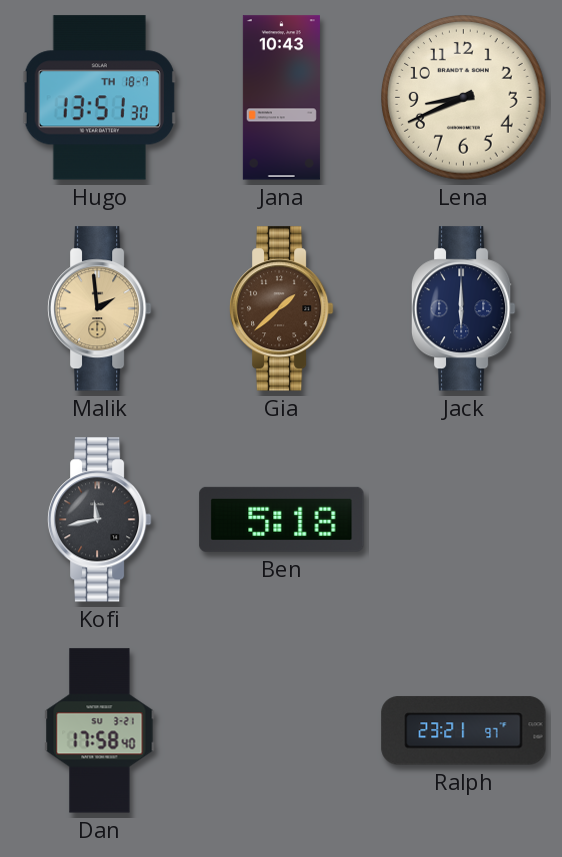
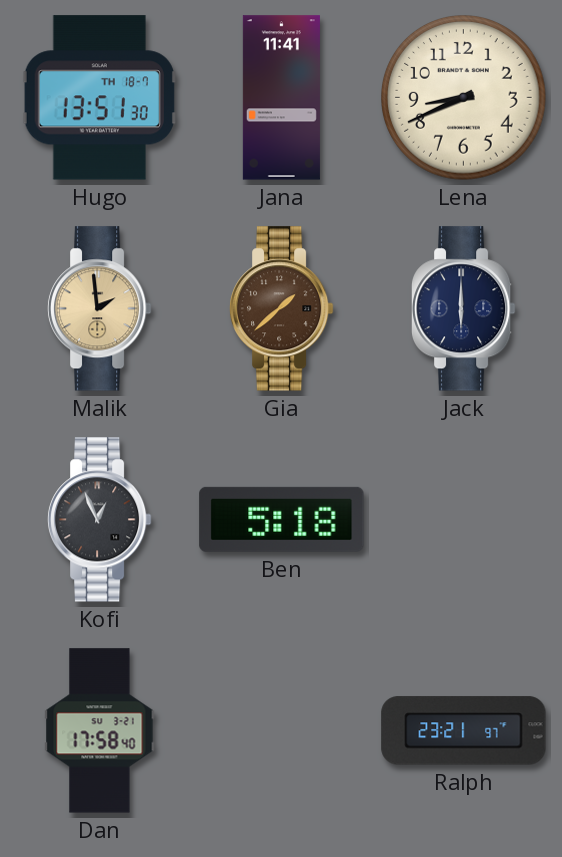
Jana: 10:43 -> 11:41
Kofi: 11:43 -> 12:56
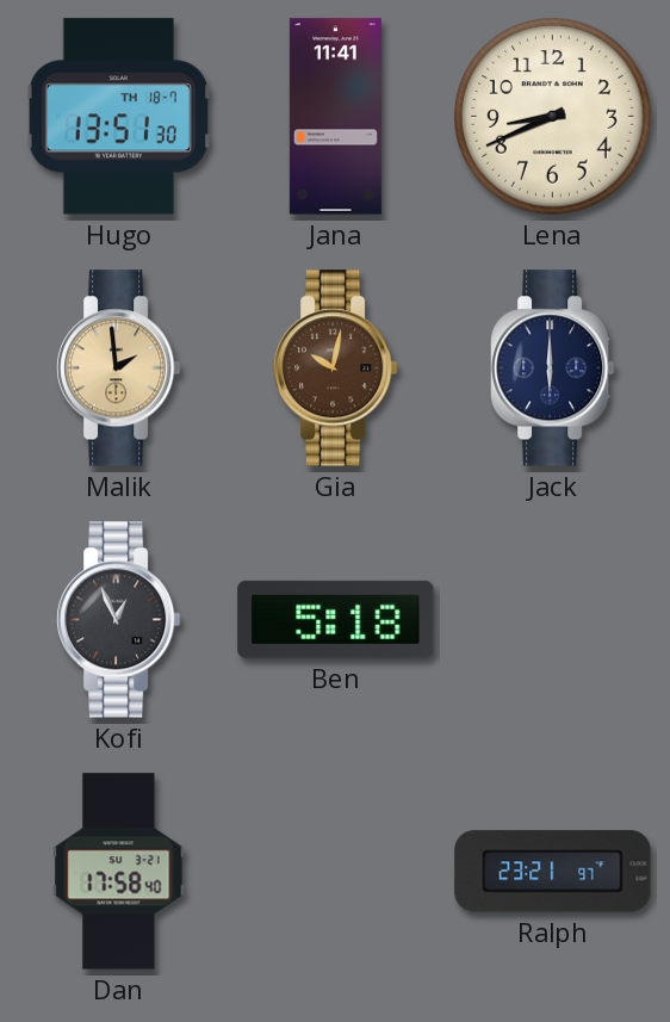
Gia: 1:38 -> 10:02
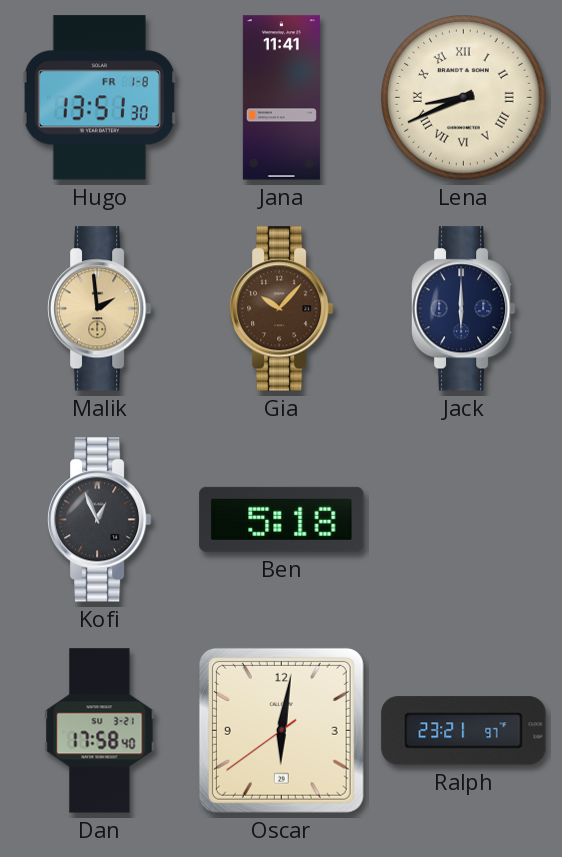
Hugo date: TH 18-7 -> FR 1-8
Lena numerals: Arabic -> Roman
Gia: 10:02 -> 10:07
Oscar: none -> 6:01
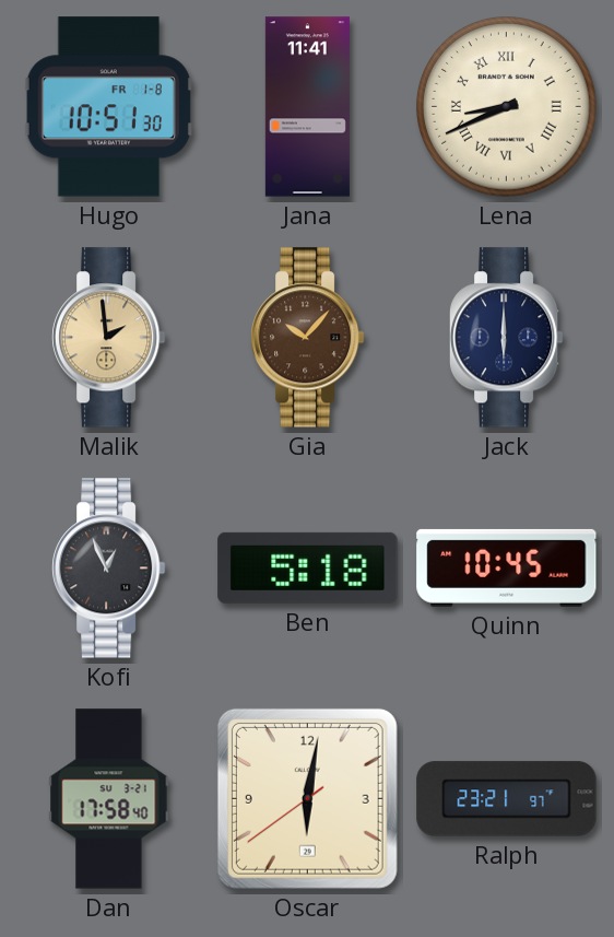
Hugo: 13:51 -> 10:51
Quinn: none -> 10:45
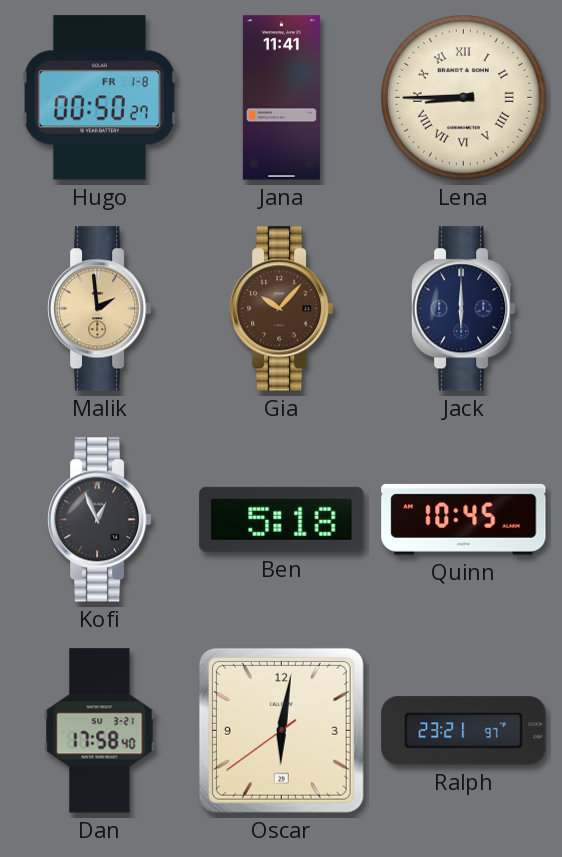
Hugo: 10:51 -> 00:50
Lena: 8:41 -> 8:45
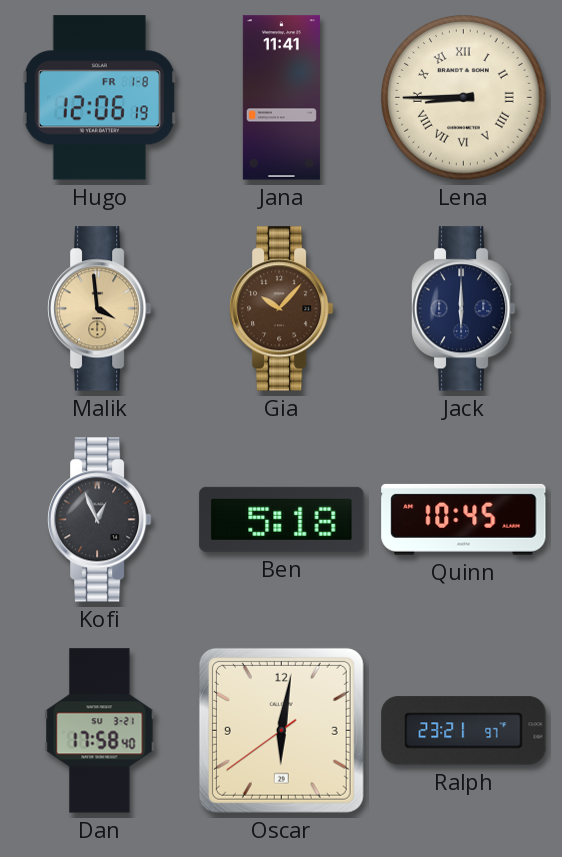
Hugo: 00:50 -> 12:06
Malik: 1:59 -> 3:59
